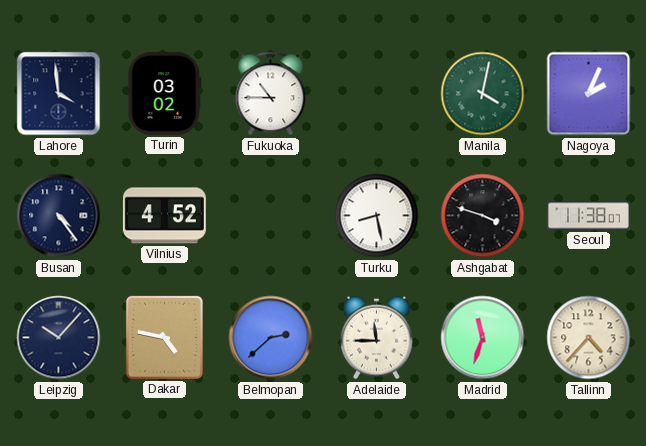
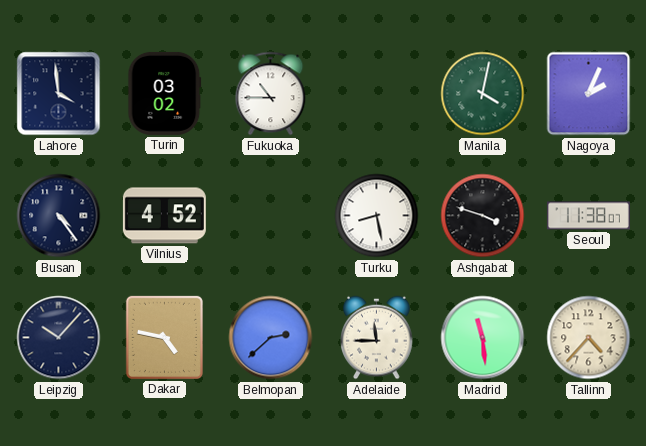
Madrid: 11:33 -> 11:29
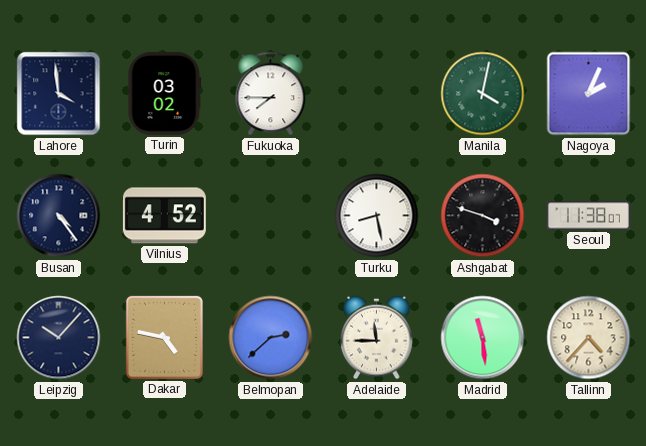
Fukuoka: 10:45 -> 7:45
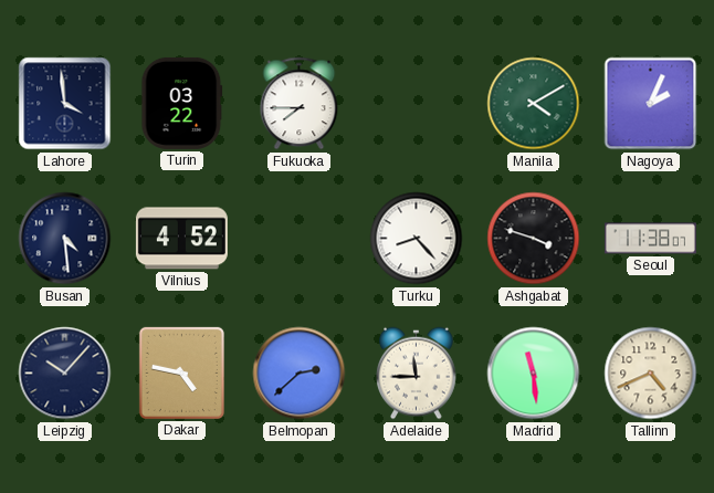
Turin: 03:02 -> 03:22
Manila: 4:02 -> 4:10
Busan: 4:24 -> 4:29
Turku: 8:28 -> 8:23
Tallinn: 4:37 -> 4:41
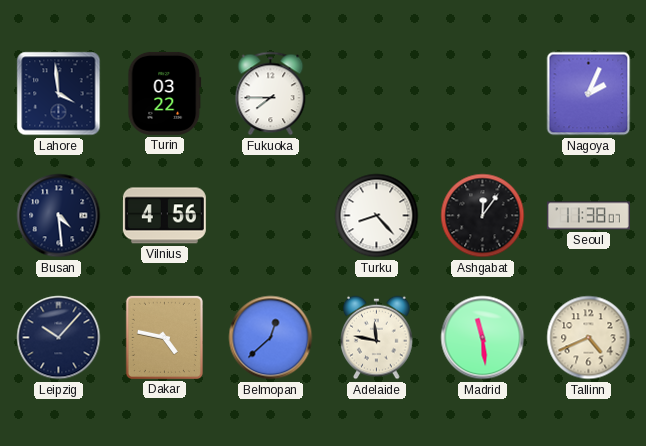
Manila: 4:10 -> none
Vilnius: 4:52 -> 4:56
Ashgabat: 3:48 -> 12:06
Belmopan: 2:38 -> 12:38
Adelaide: 11:45 -> 11:47
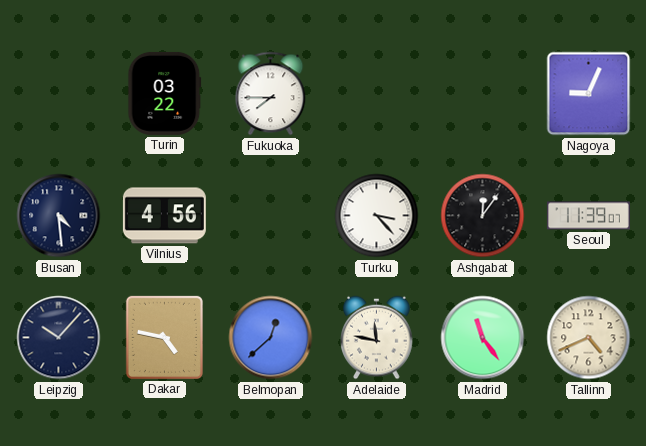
Lahore: 3:59 -> none
Nagoya: 2:04 -> 9:04
Turku: 8:23 -> 3:23
Seoul: 11:38 -> 11:39
Madrid: 11:29 -> 11:24
